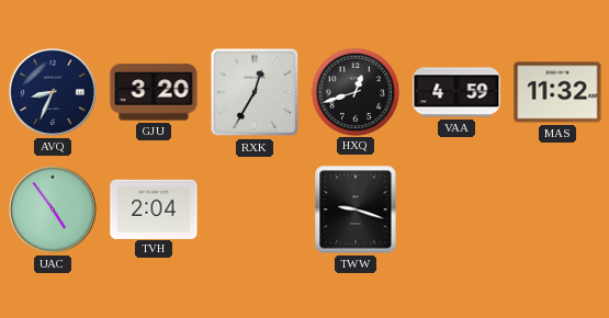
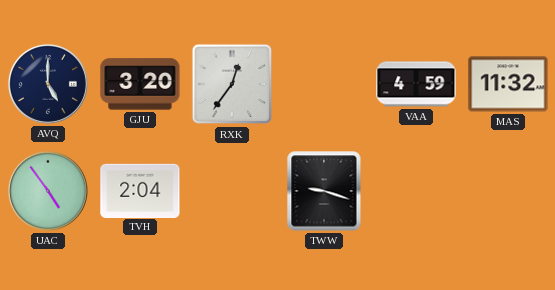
AVQ: 8:34 -> 5:00
RXK: 12:35 -> 12:36
HXQ: 12:42 -> none
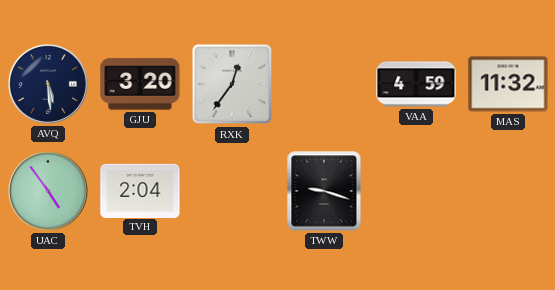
AVQ: 5:00 -> 5:29
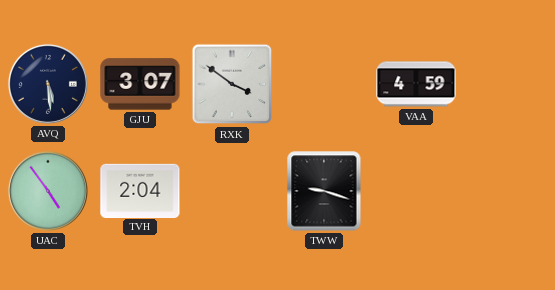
GJU: 3:20 -> 3:07
RXK: 12:36 -> 3:51
MAS: 11:32 -> none
